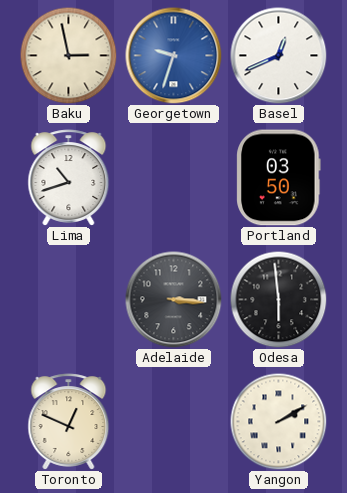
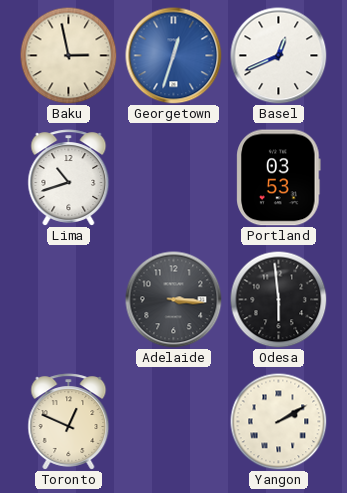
Georgetown: 9:33 -> 12:33
Portland: 03:50 -> 03:53
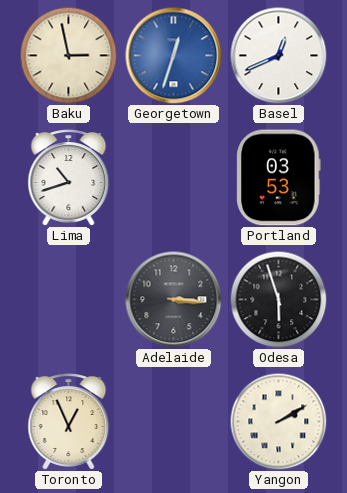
Odesa: 5:59 -> 5:57
Toronto: 12:49 -> 12:56
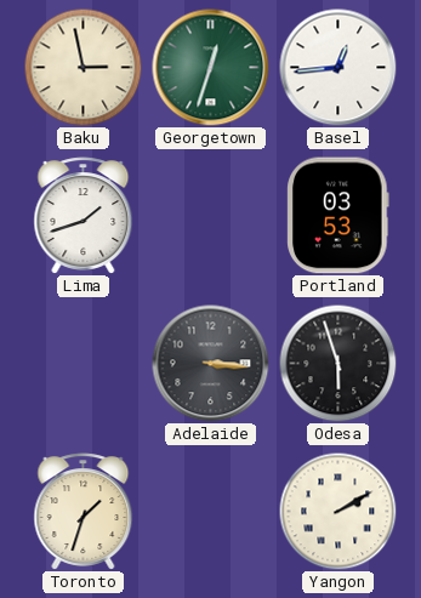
Georgetown dial: blue -> green
Basel: 12:41 -> 12:44
Lima: 10:42 -> 1:42
Toronto: 12:56 -> 1:33
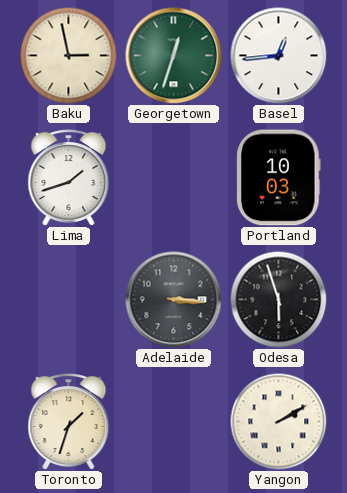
Portland: 03:53 -> 10:03
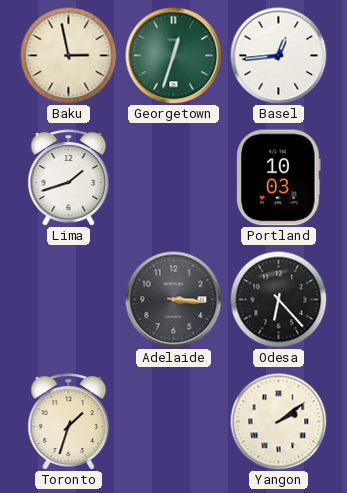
Odesa: 5:57 -> 6:23
Yangon: 2:10 -> 2:09
